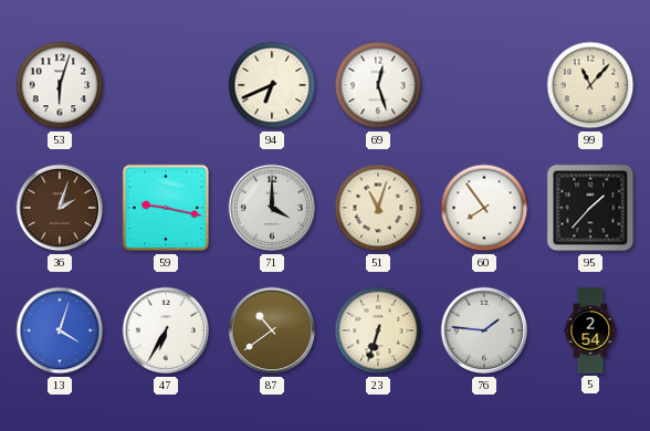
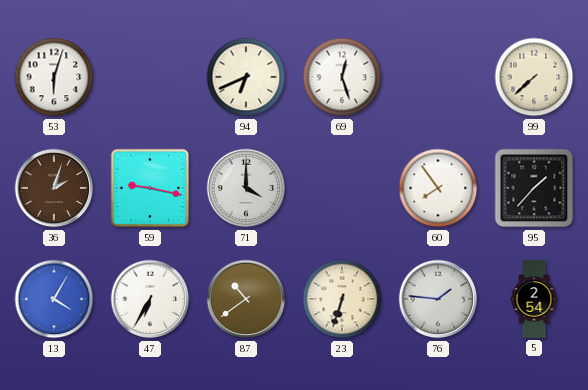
99: 11:07 -> 7:38
51: 11:03 -> none
13: 4:03 -> 4:05
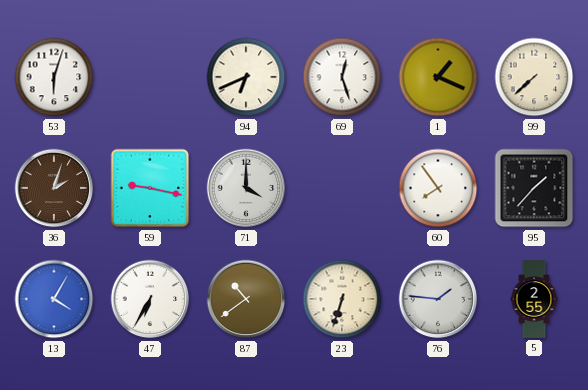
1: none -> 1:19
5: 2:54 -> 2:55
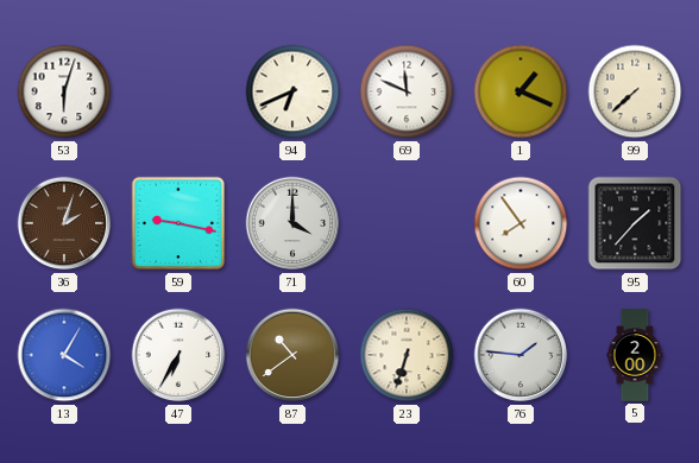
69: 12:27 -> 11:49
5: 2:55 -> 2:00
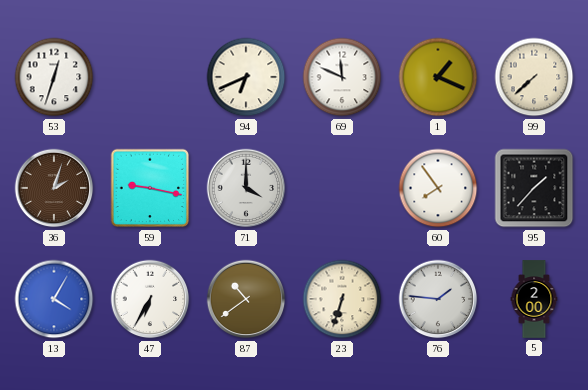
53: 6:03 -> 12:33
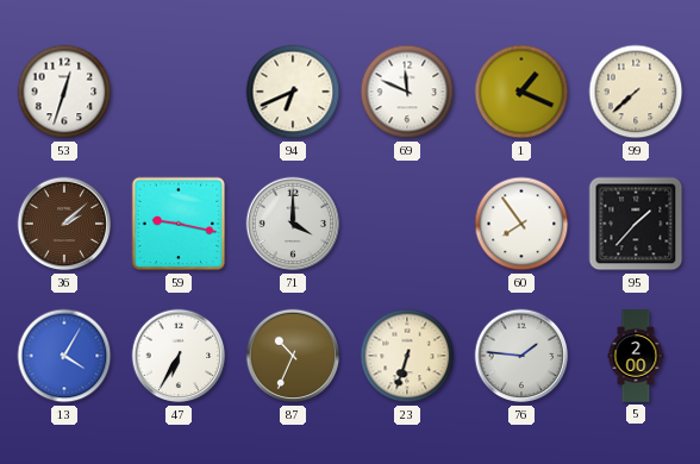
36: 2:03 -> 2:08
87: 10:39 -> 10:34
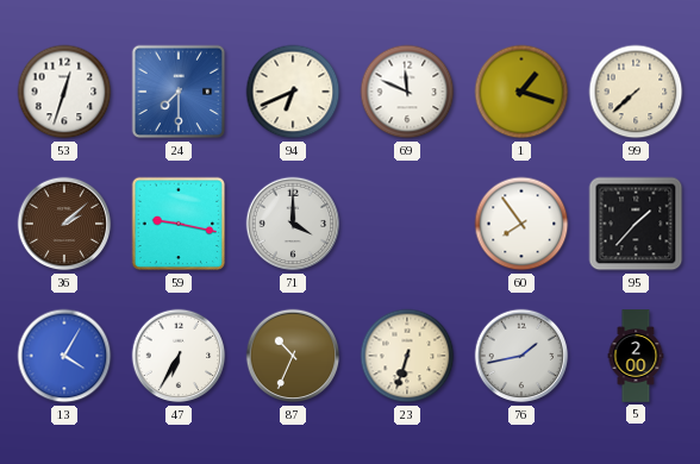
24: none -> 7:30
1: 1:19 -> 1:18
76: 1:46 -> 1:43
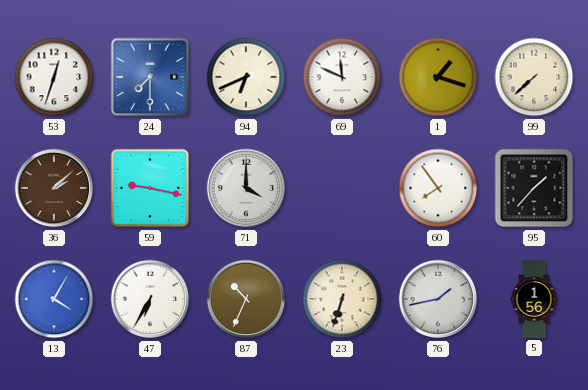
5: 2:00 -> 1:56
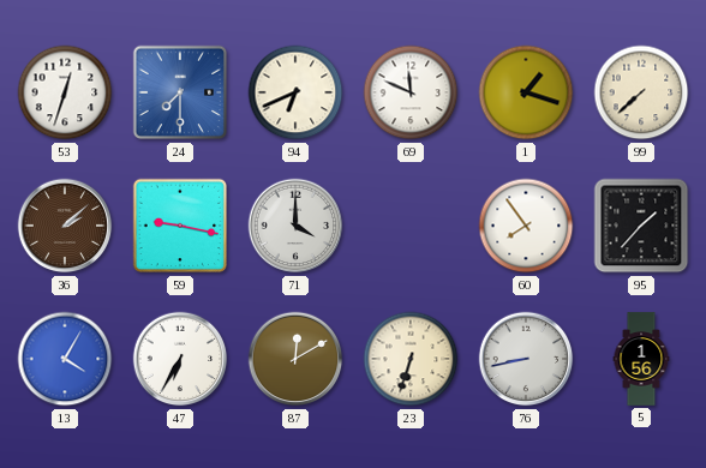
87: 10:34 -> 12:10
76: 1:43 -> 8:43
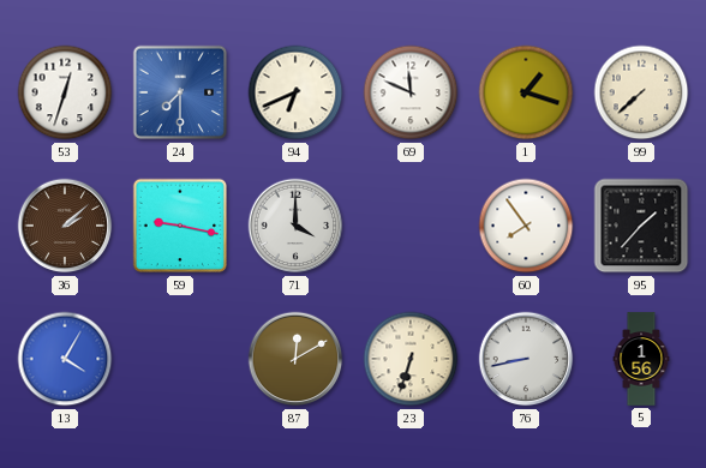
47: 6:35 -> none
